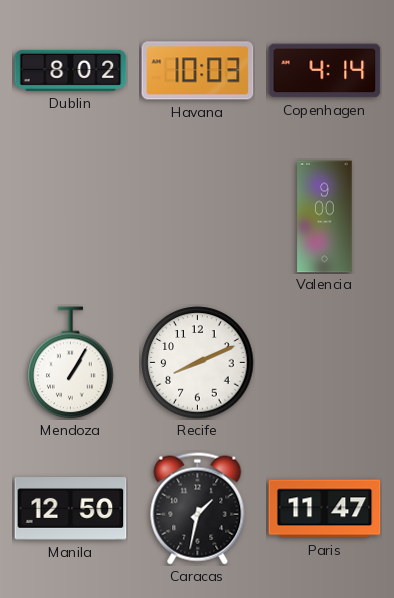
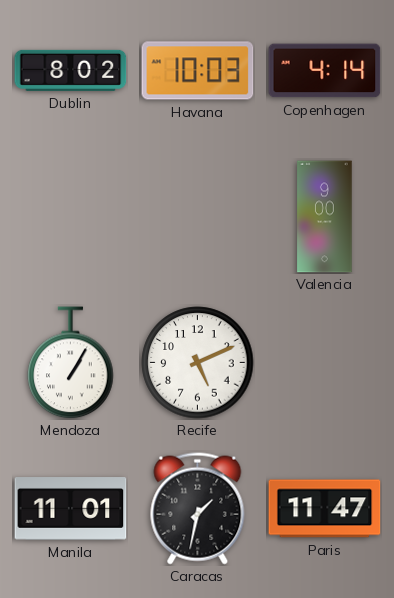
Recife: 8:11 -> 5:11
Manila: 12:50 -> 11:01
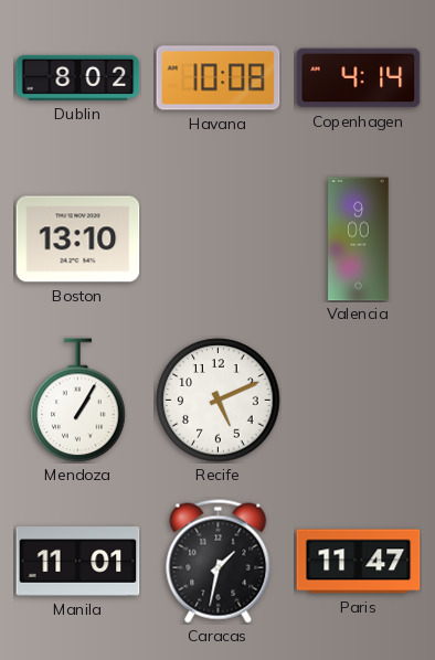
Havana: 10:03 -> 10:08
Boston: none -> 13:10
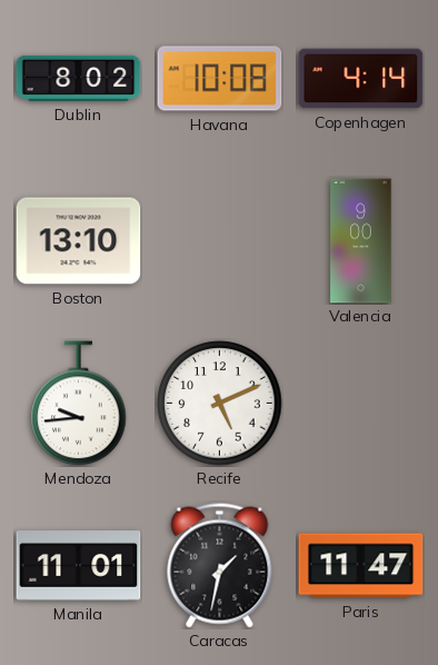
Mendoza: 1:05 -> 9:44
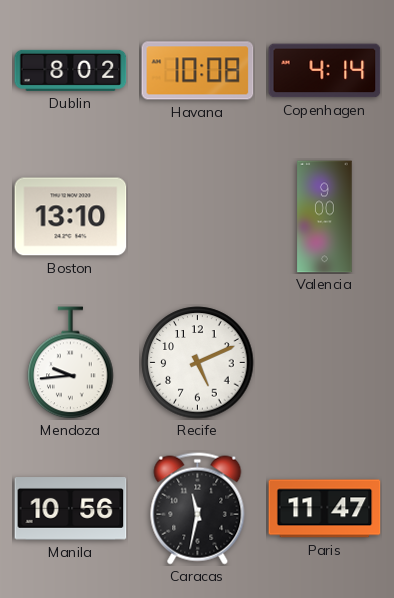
Manila: 11:01 -> 10:56
Caracas: 1:32 -> 11:32
